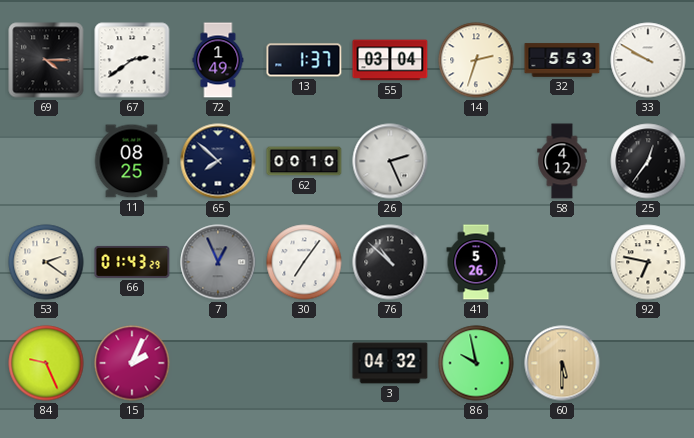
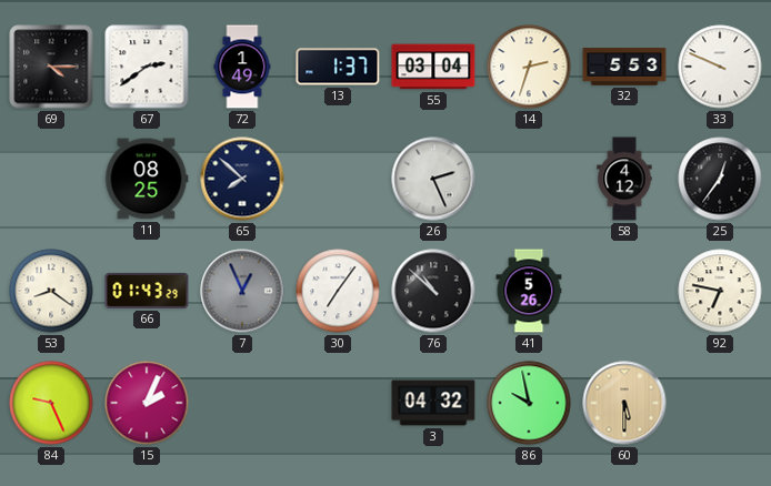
33: 9:50 -> 9:49
62: 00:10 -> none
53: 2:21 -> 8:21
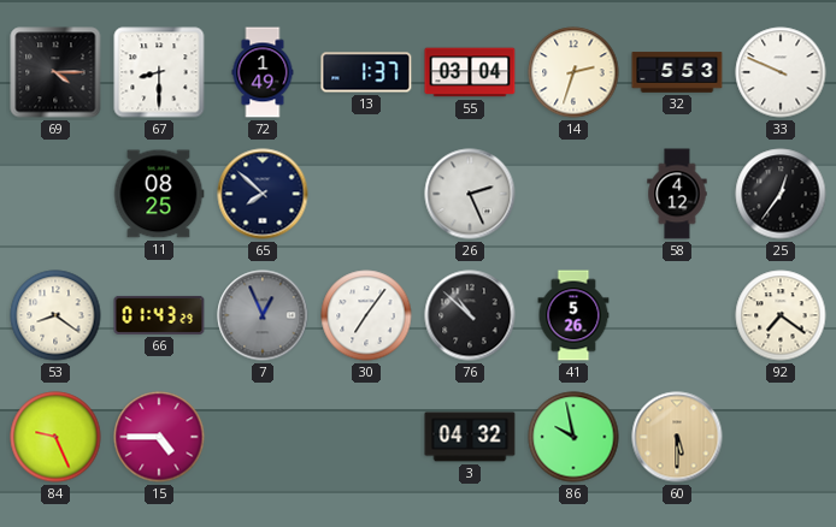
67: 2:39 -> 8:30
92: 6:47 -> 7:21
15: 2:04 -> 4:45
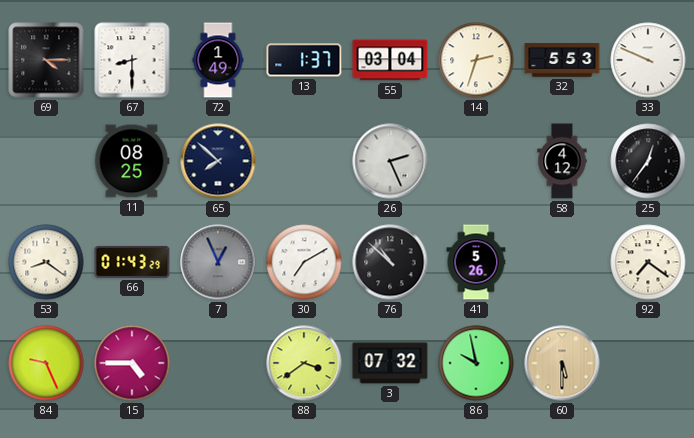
30: 7:06 -> 7:10
88: none -> 3:39
3: 04:32 -> 07:32
